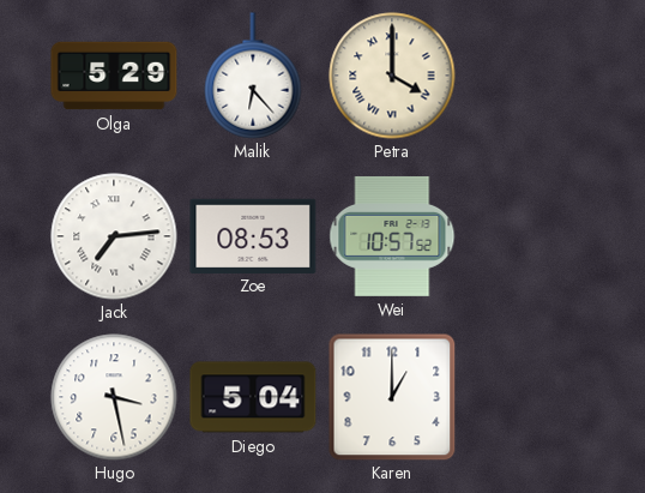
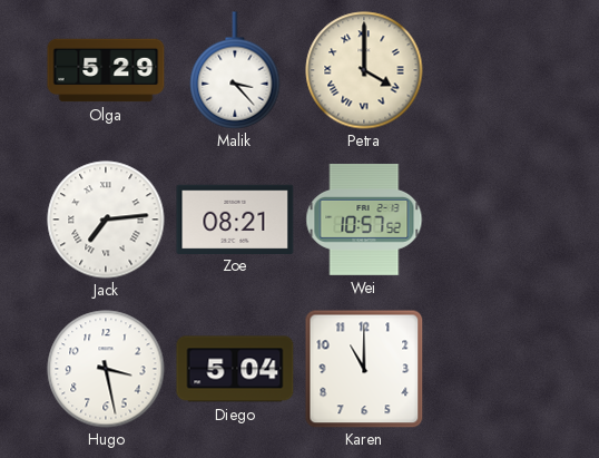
Malik: 6:23 -> 3:23
Zoe: 08:53 -> 08:21
Karen: 1:00 -> 11:00
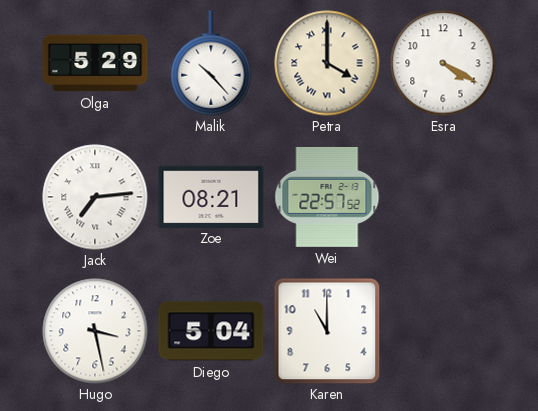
Malik: 3:23 -> 10:23
Esra: none -> 4:20
Wei: 10:57 -> 22:57
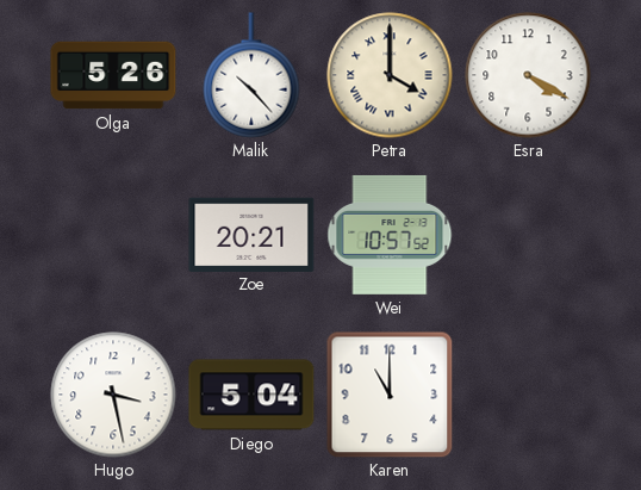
Olga: 5:29 -> 5:26
Jack: 7:14 -> none
Zoe: 08:21 -> 20:21
Wei: 22:57 -> 10:57
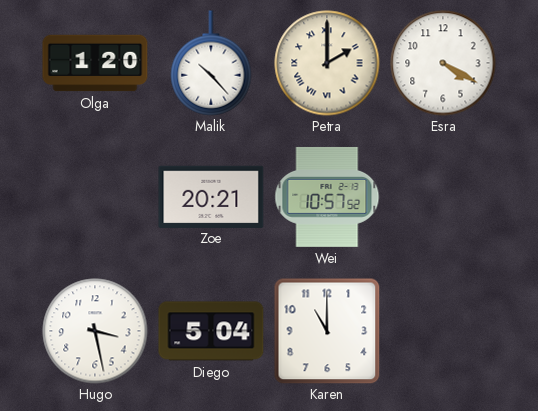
Olga: 5:26 -> 1:20
Petra: 4:00 -> 2:00
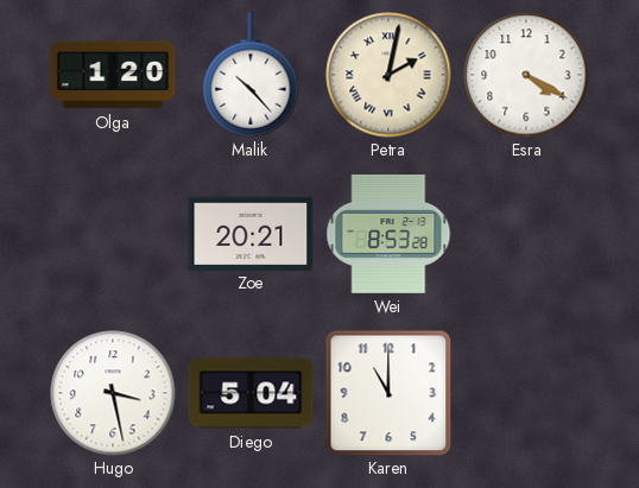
Petra: 2:00 -> 2:02
Wei: 10:57 -> 8:53
